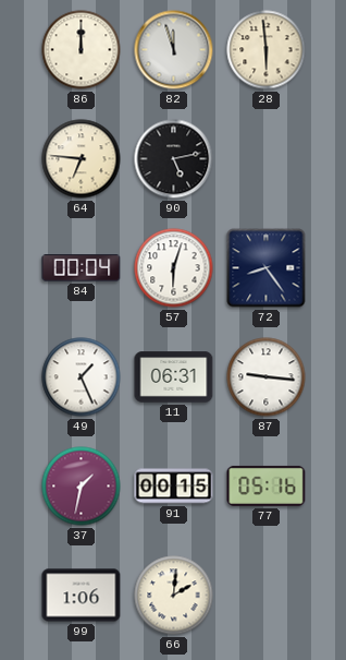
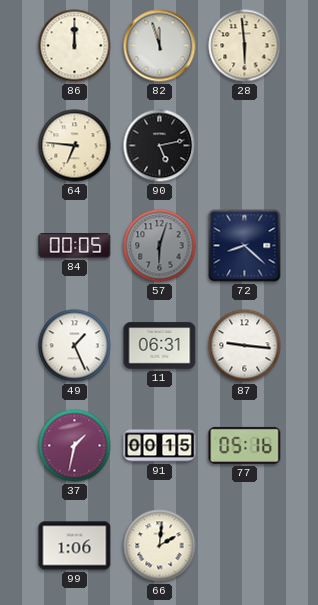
84: 00:04 -> 00:05
57 dial: white -> grey
72: 8:24 -> 8:22
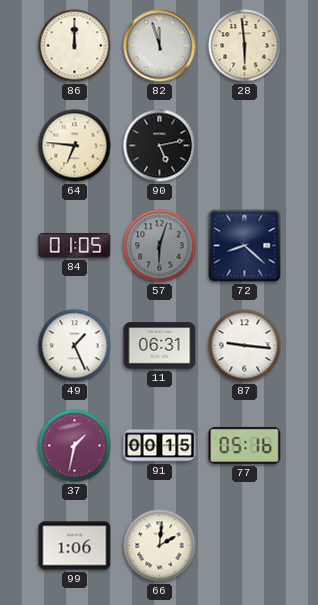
84: 00:05 -> 01:05
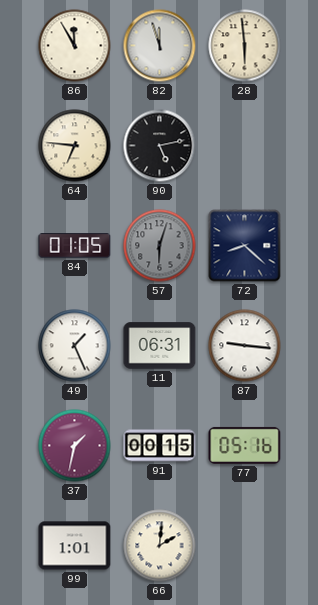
86: 12:00 -> 11:55
99: 1:06 -> 1:01
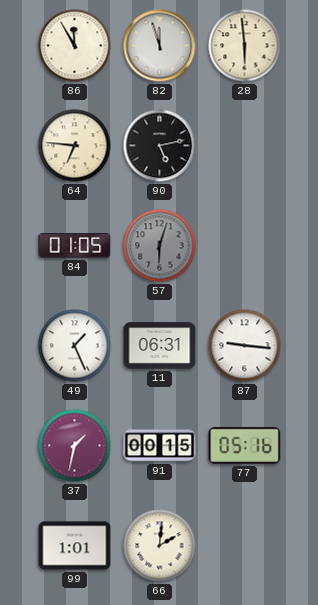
72: 8:22 -> none
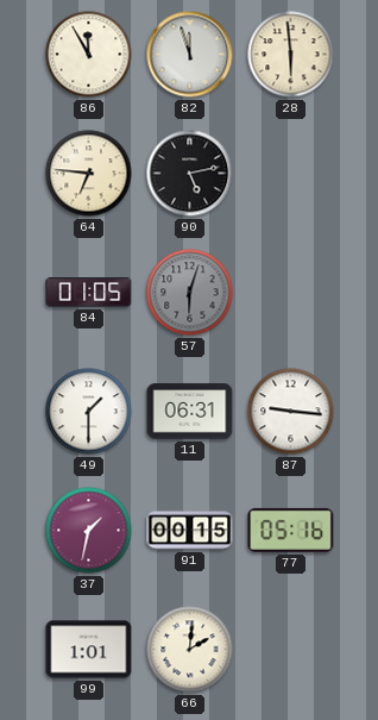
49: 1:26 -> 1:30
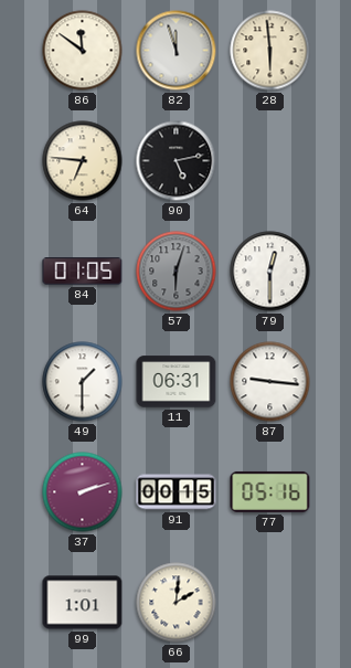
86: 11:55 -> 11:51
79: none -> 12:30
37: 1:32 -> 2:12
